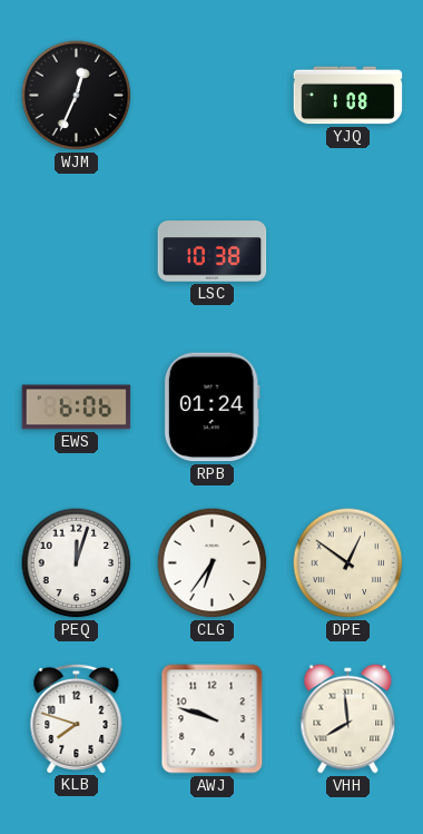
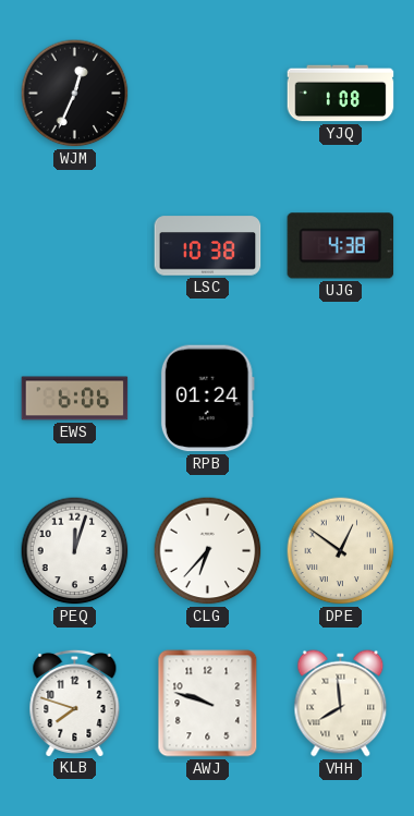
UJG: none -> 4:38
CLG: 6:36 -> 6:37
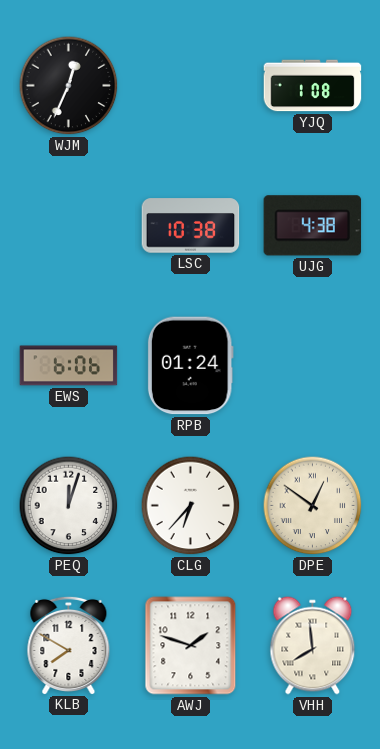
KLB: 7:48 -> 7:50
AWJ: 9:48 -> 1:48
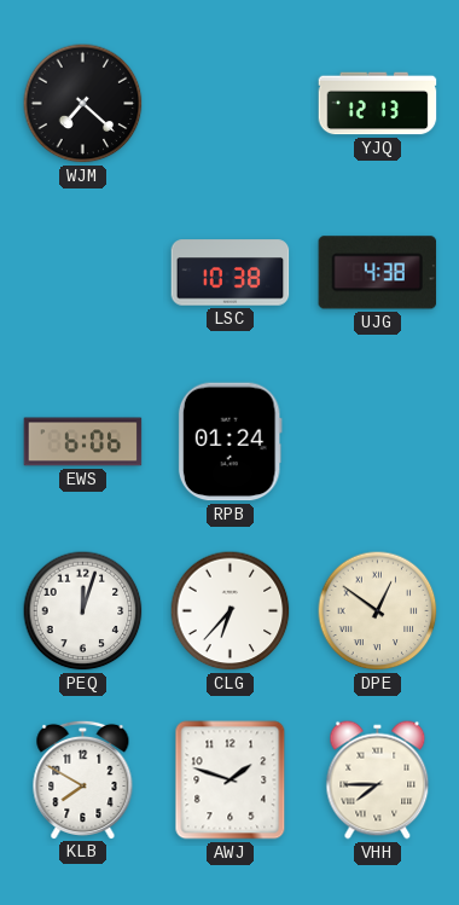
WJM: 12:34 -> 7:22
YJQ: 1:08 -> 12:13
VHH: 7:59 -> 7:45
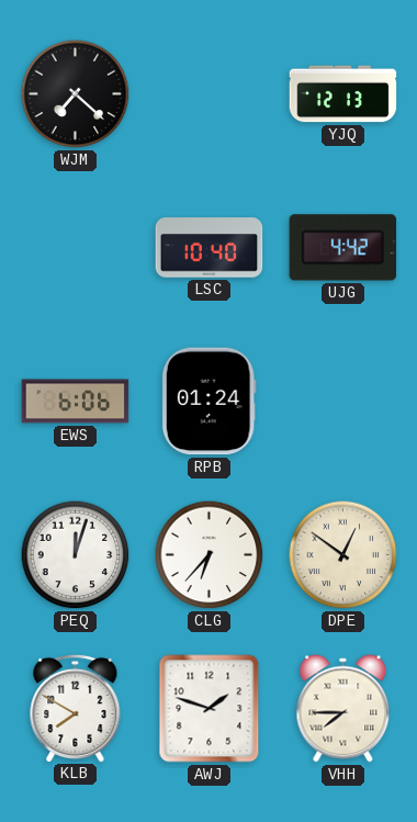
LSC: 10:38 -> 10:40
UJG: 4:38 -> 4:42
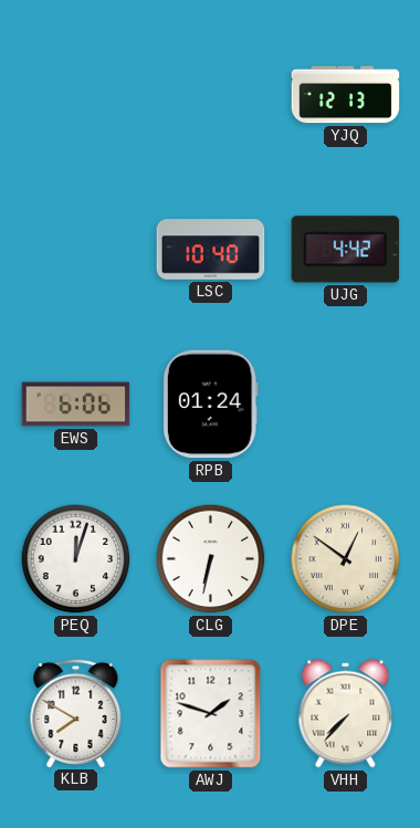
WJM: 7:22 -> none
CLG: 6:37 -> 6:32
VHH: 7:45 -> 7:37
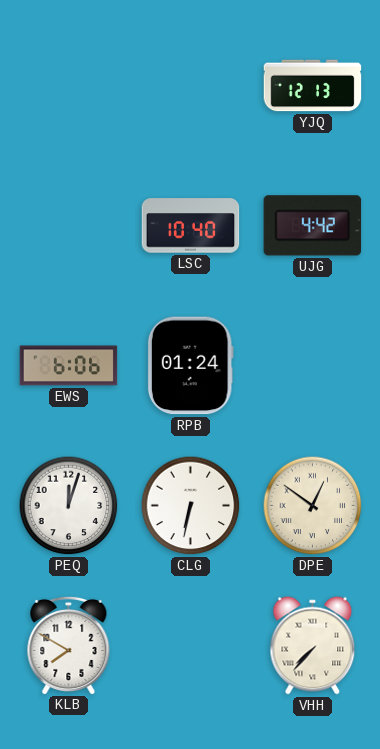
AWJ: 1:48 -> none
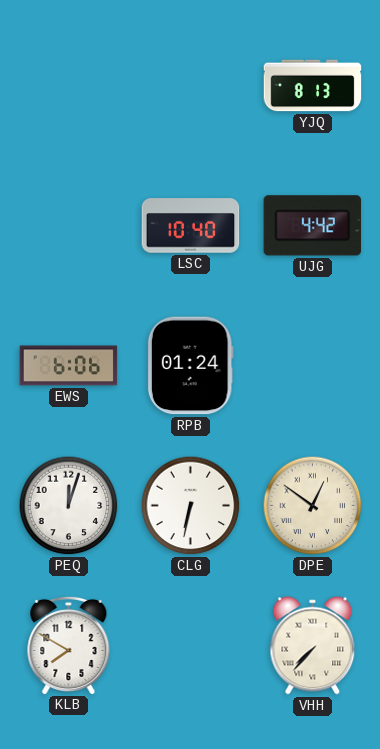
YJQ: 12:13 -> 8:13
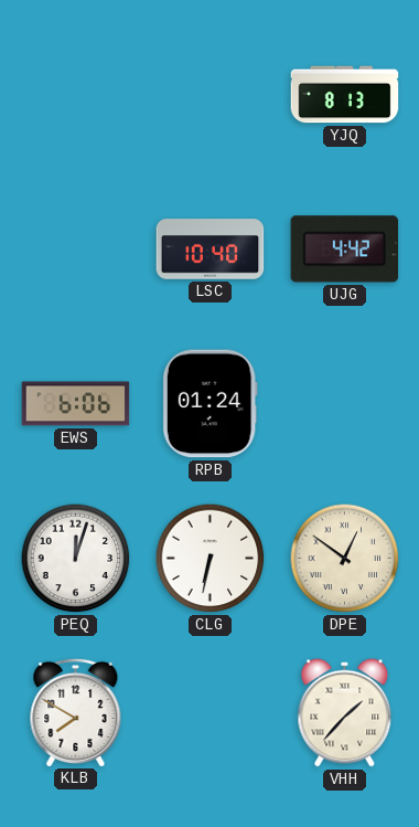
VHH: 7:37 -> 1:37
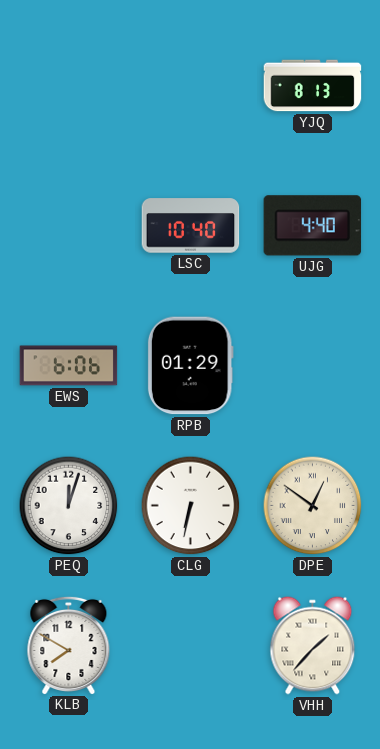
UJG: 4:42 -> 4:40
RPB: 01:24 -> 01:29
